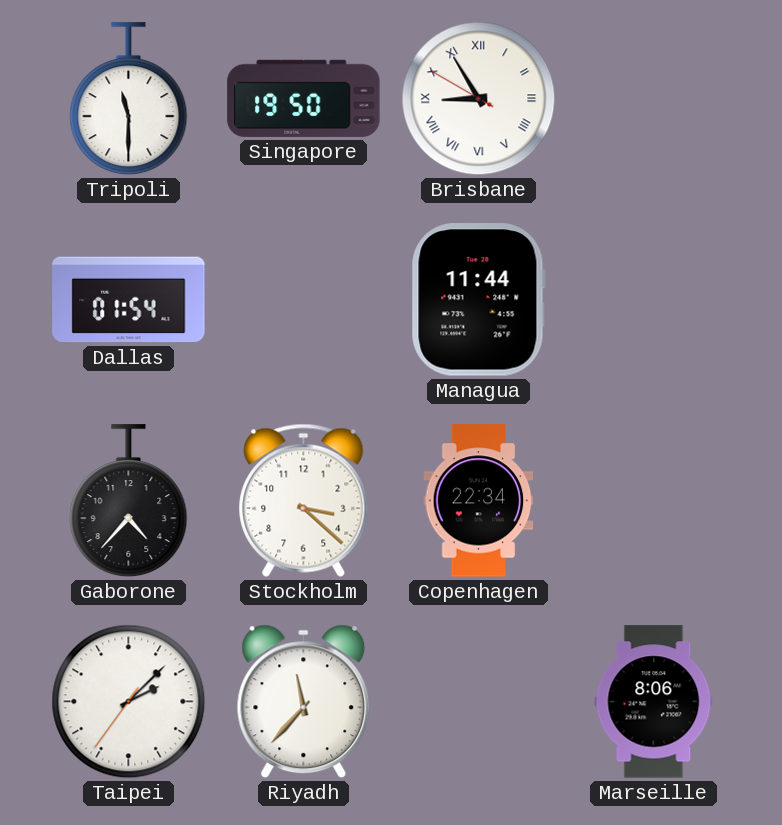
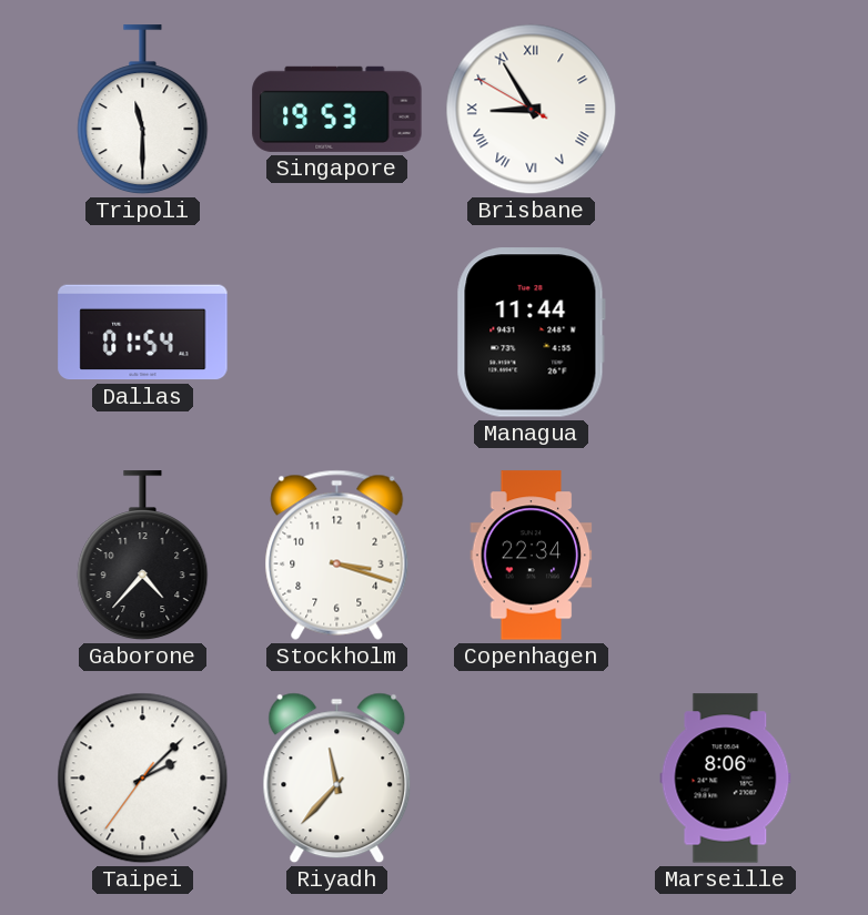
Singapore: 19:50 -> 19:53
Stockholm: 3:22 -> 3:18
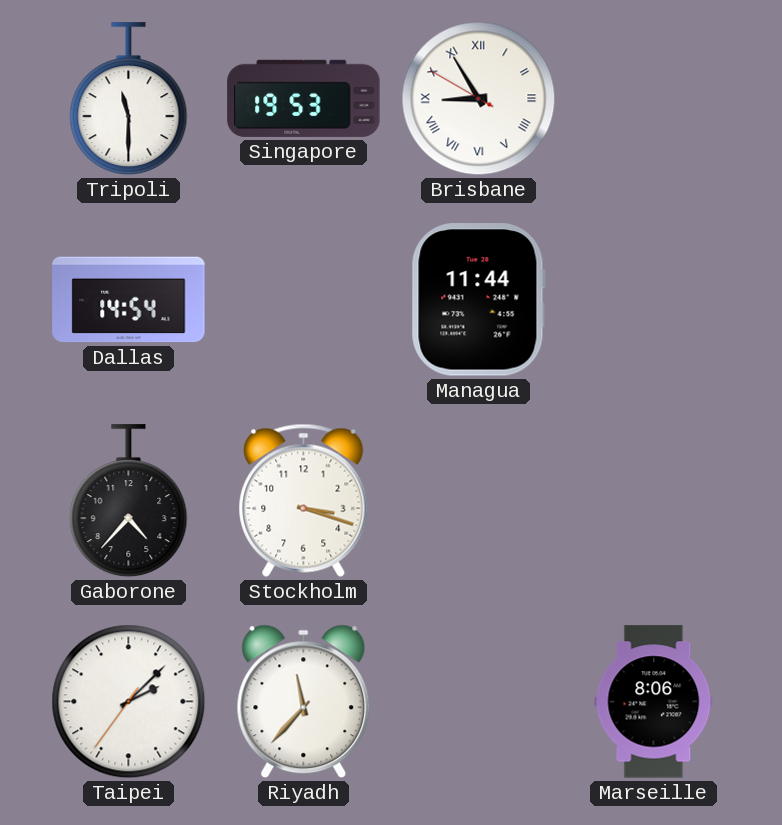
Dallas: 01:54 -> 14:54
Copenhagen: 22:34 -> none
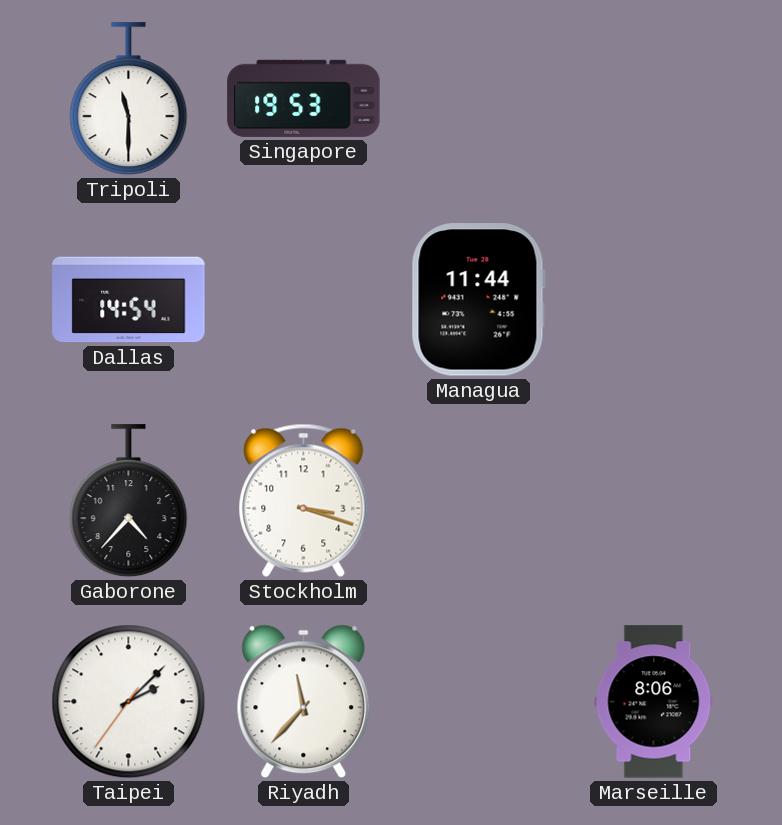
Brisbane: 8:54 -> none
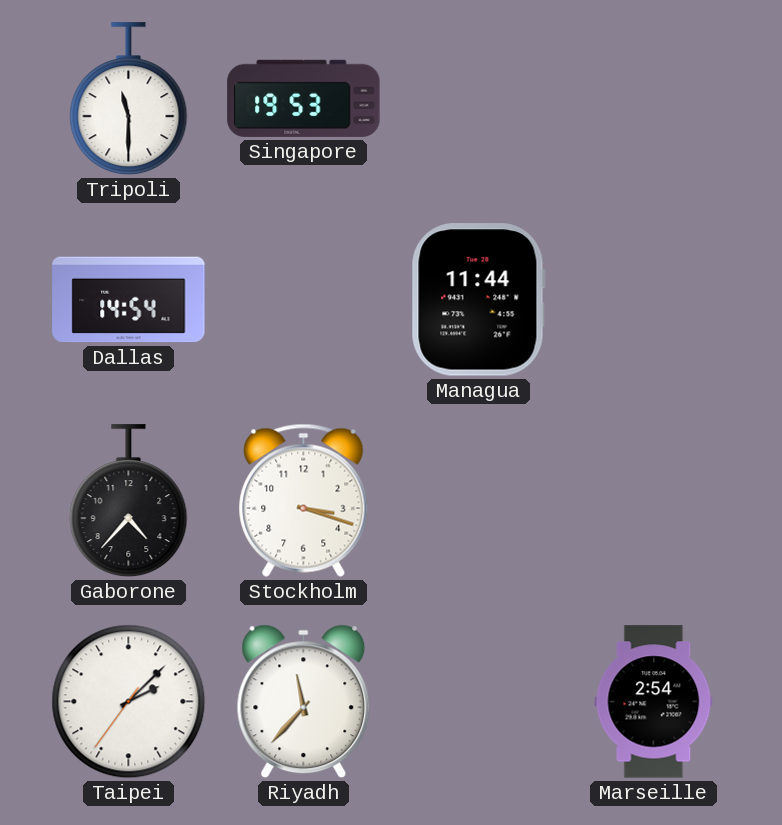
Marseille: 8:06 -> 2:54
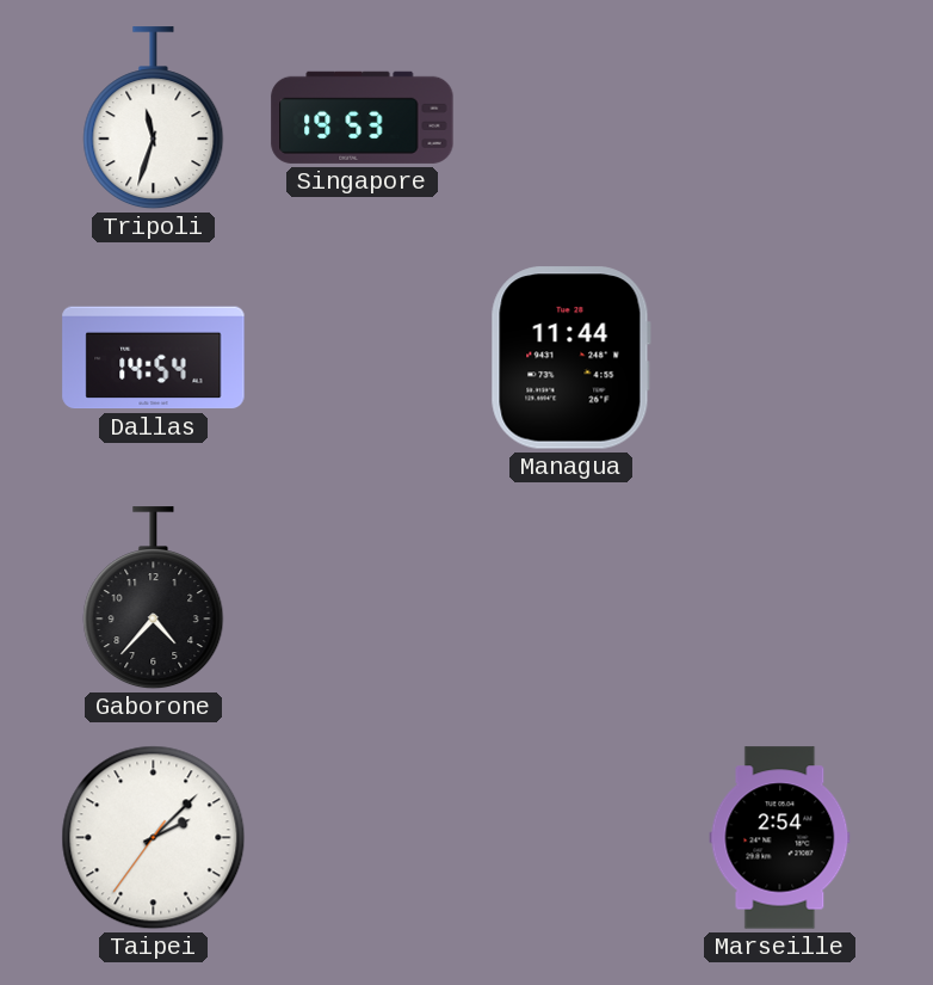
Tripoli: 11:30 -> 11:33
Stockholm: 3:18 -> none
Riyadh: 11:37 -> none
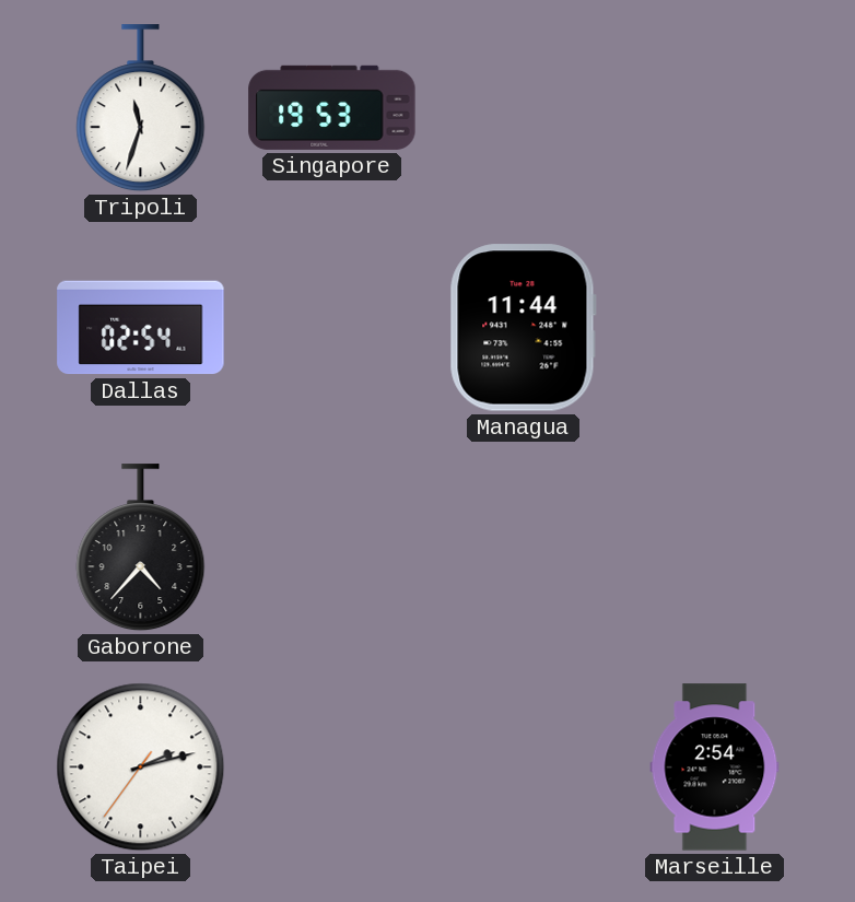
Dallas: 14:54 -> 02:54
Taipei: 2:07 -> 2:12
